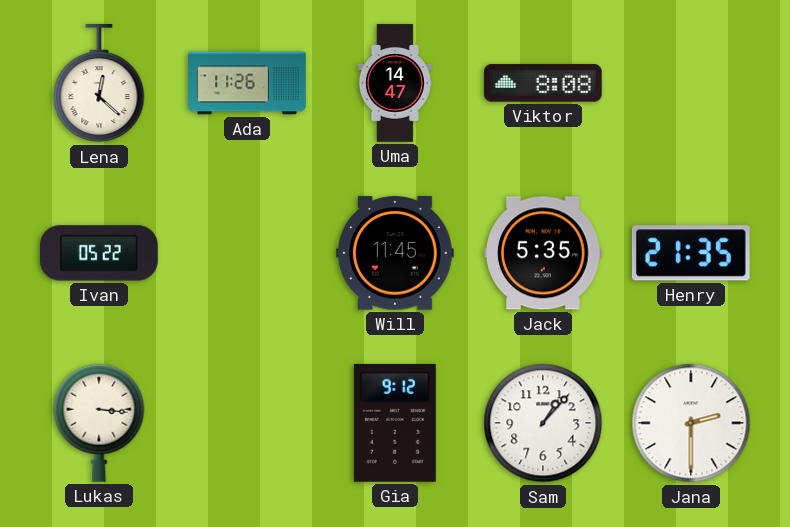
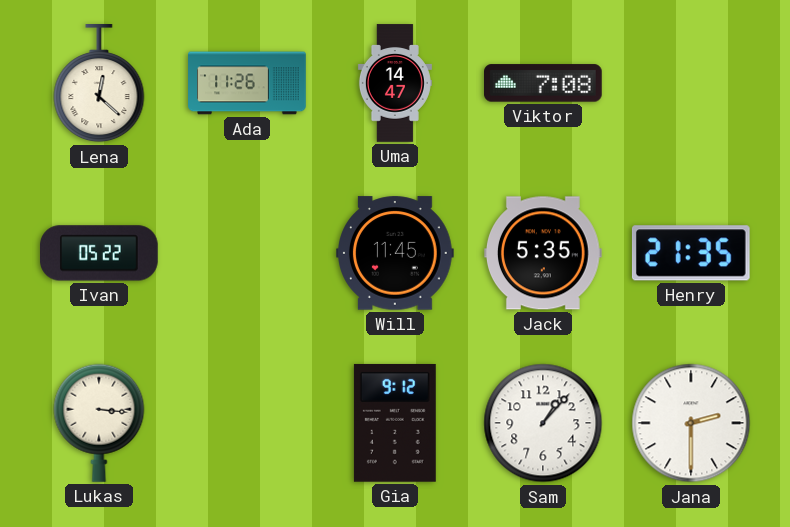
Viktor: 8:08 -> 7:08
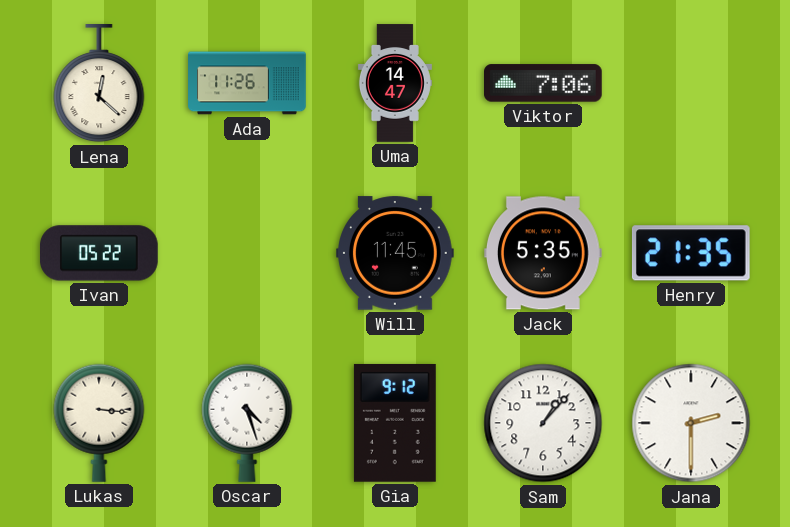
Viktor: 7:08 -> 7:06
Oscar: none -> 4:27
